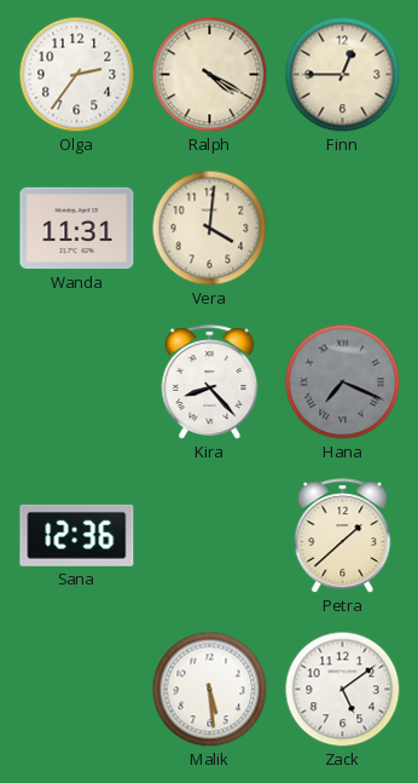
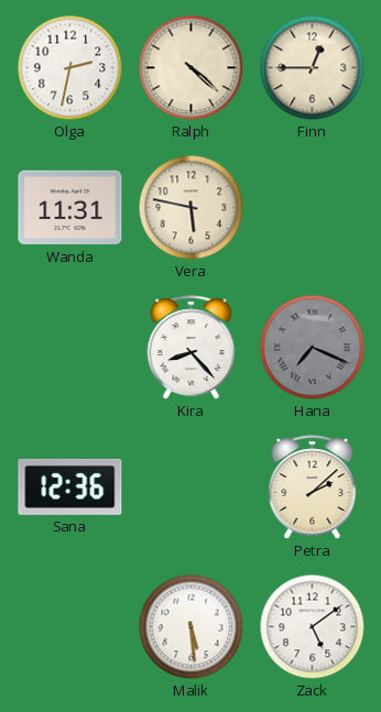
Olga: 2:36 -> 2:32
Ralph: 4:20 -> 4:22
Vera: 4:01 -> 5:47
Petra: 1:38 -> 2:08
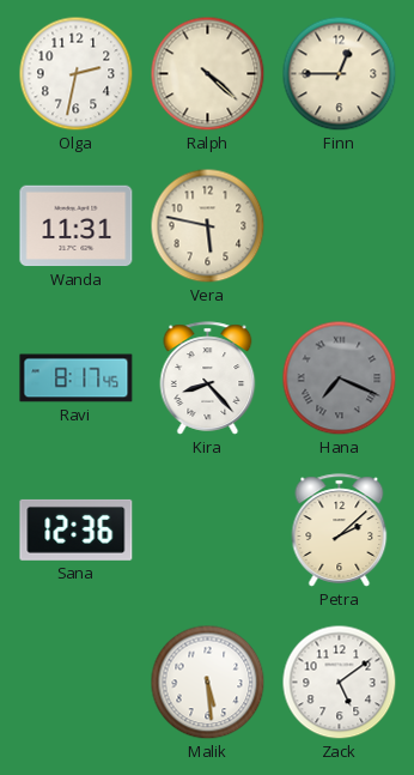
Ravi: none -> 8:17
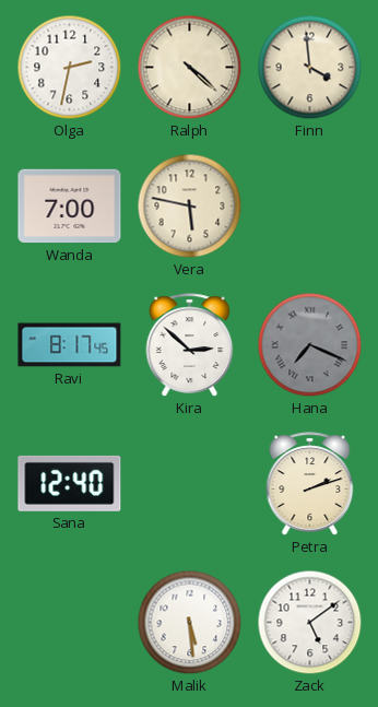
Finn: 12:45 -> 3:59
Wanda: 11:31 -> 7:00
Kira: 8:23 -> 2:52
Sana: 12:36 -> 12:40
Petra: 2:08 -> 2:12
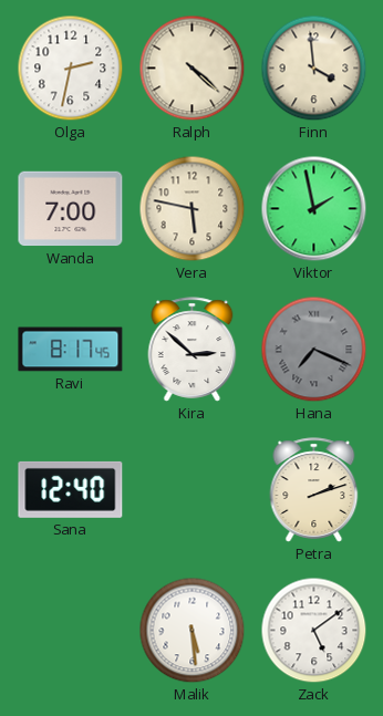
Viktor: none -> 1:58
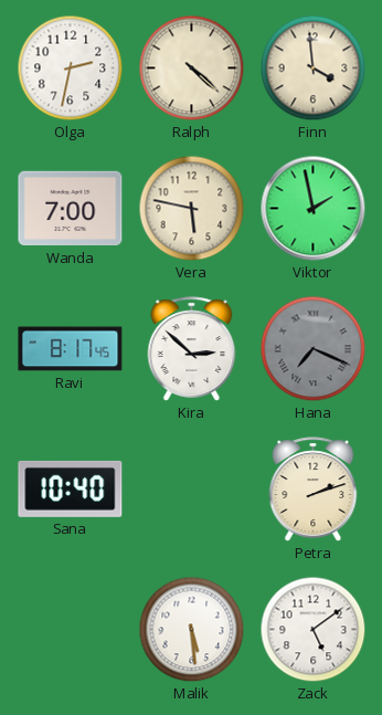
Sana: 12:40 -> 10:40
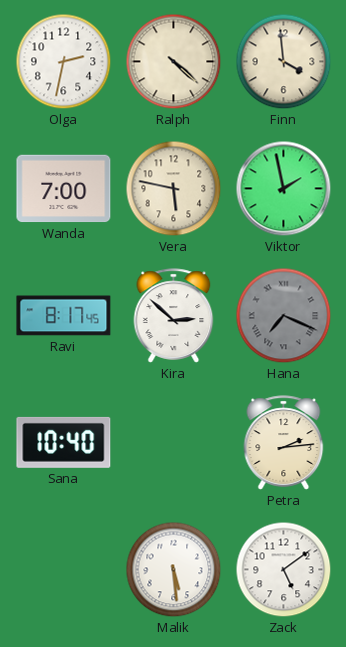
Petra: 2:12 -> 2:14
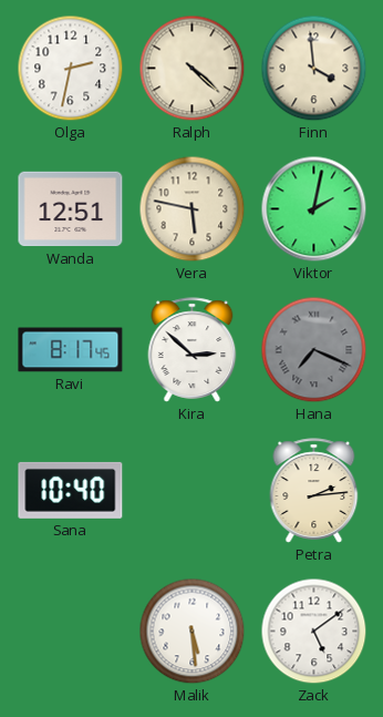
Wanda: 7:00 -> 12:51
Viktor: 1:58 -> 2:02
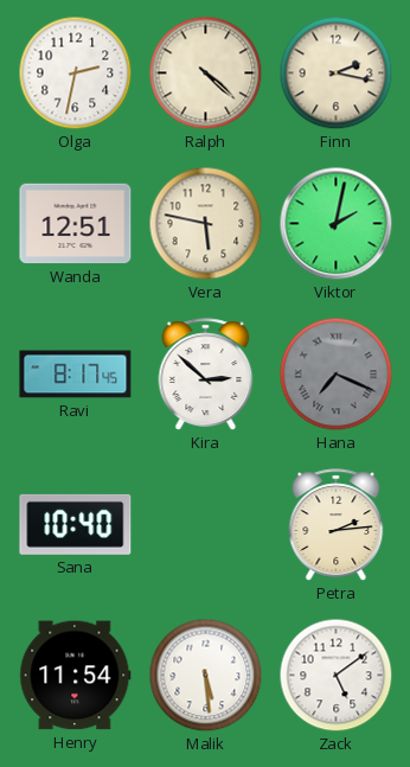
Finn: 3:59 -> 2:17
Henry: none -> 11:54
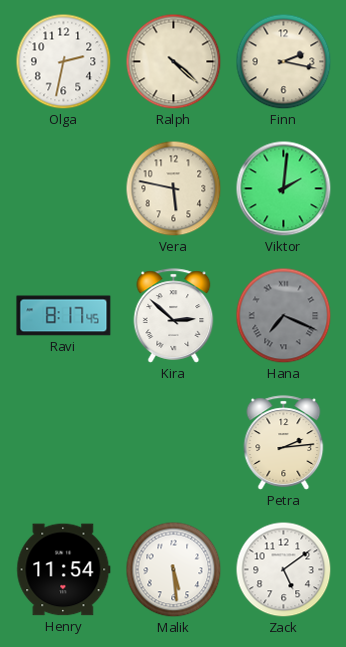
Wanda: 12:51 -> none
Viktor: 2:02 -> 2:01
Sana: 10:40 -> none
